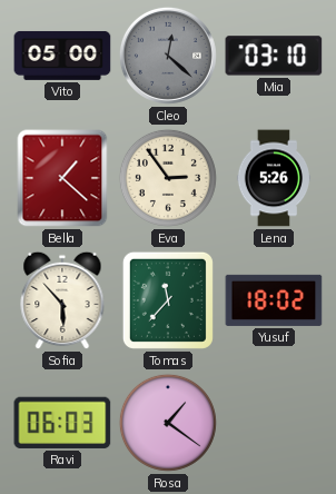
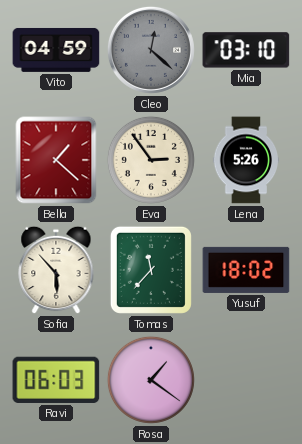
Vito: 05:00 -> 04:59
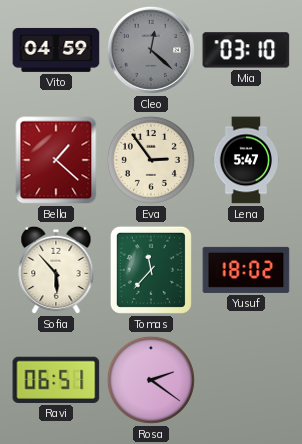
Lena: 5:26 -> 5:47
Ravi: 06:03 -> 06:51
Rosa: 1:21 -> 2:21
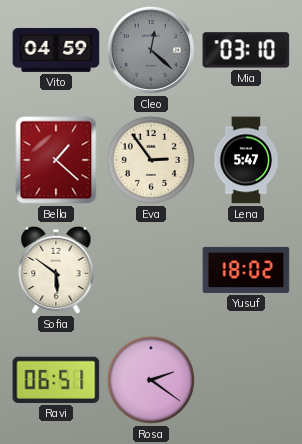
Sofia: 5:53 -> 5:51
Tomas: 11:37 -> none
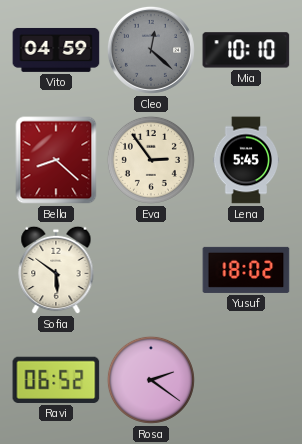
Mia: 03:10 -> 10:10
Bella: 1:22 -> 8:22
Lena: 5:47 -> 5:45
Ravi: 06:51 -> 06:52
